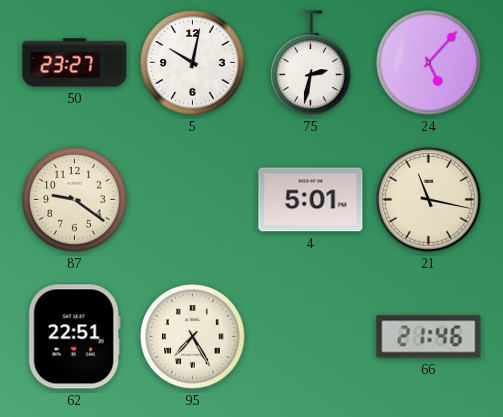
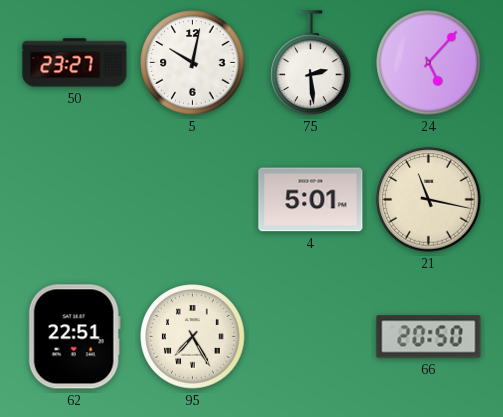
75: 2:32 -> 2:29
87: 9:21 -> none
66: 21:46 -> 20:50
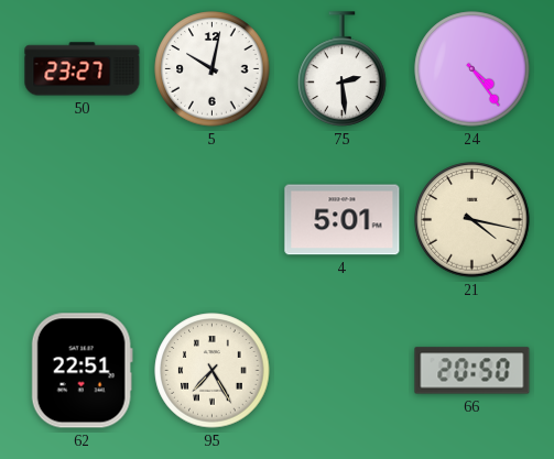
24: 5:07 -> 4:24
21: 11:17 -> 4:17
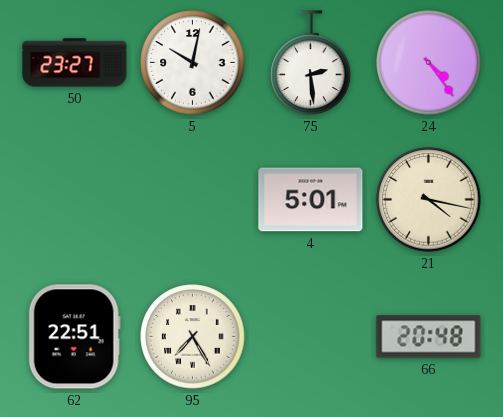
66: 20:50 -> 20:48
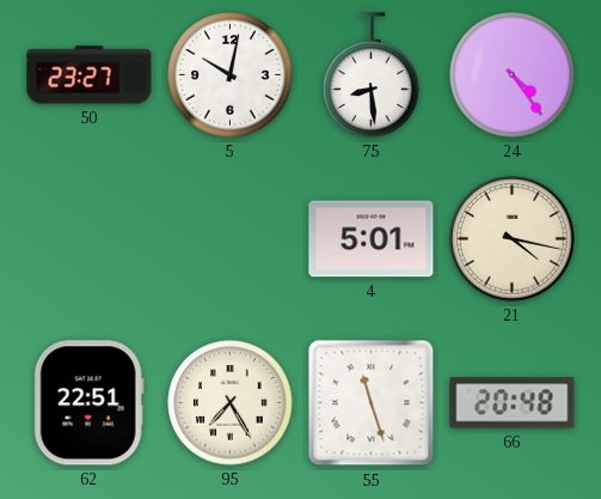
75: 2:29 -> 8:29
55: none -> 11:27
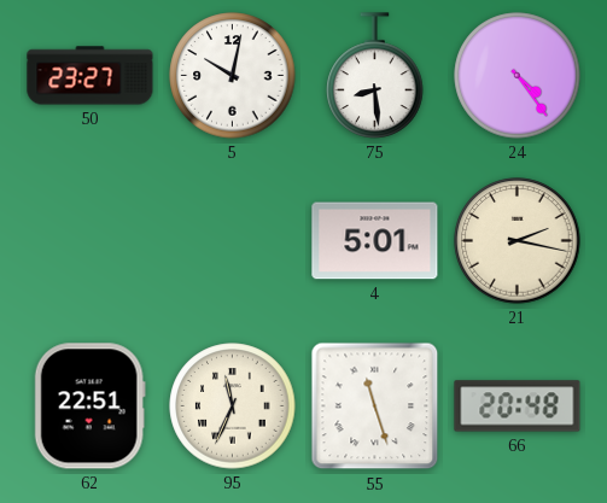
21: 4:17 -> 2:17
95: 7:25 -> 11:34
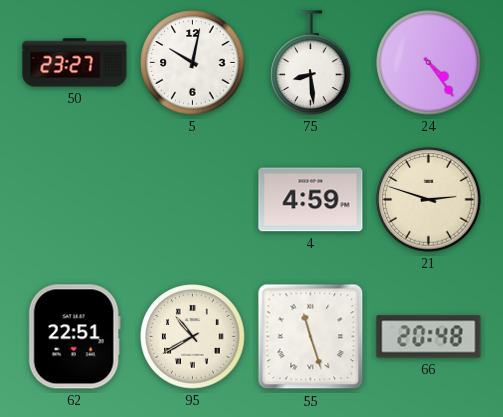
4: 5:01 -> 4:59
21: 2:17 -> 2:48
95: 11:34 -> 10:40
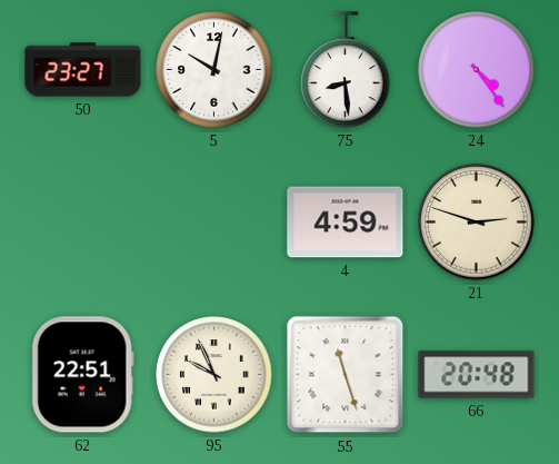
95: 10:40 -> 9:56
